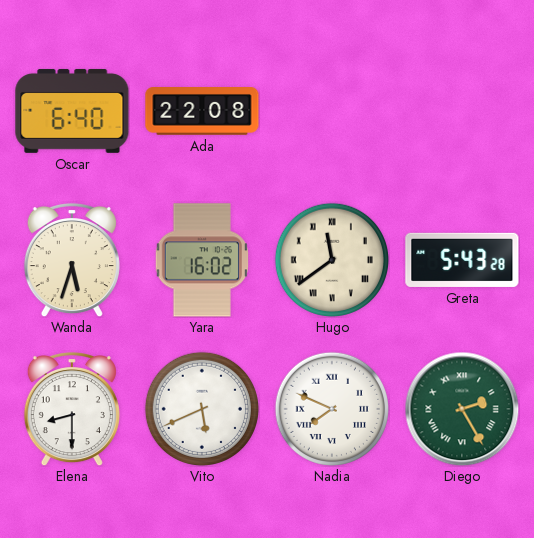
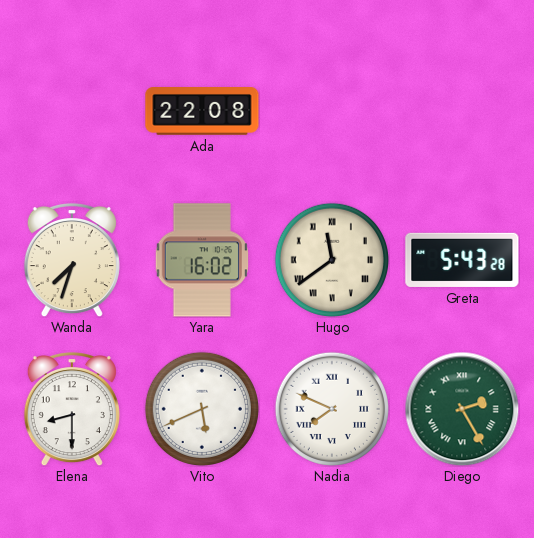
Oscar: 6:40 -> none
Wanda: 5:33 -> 7:33
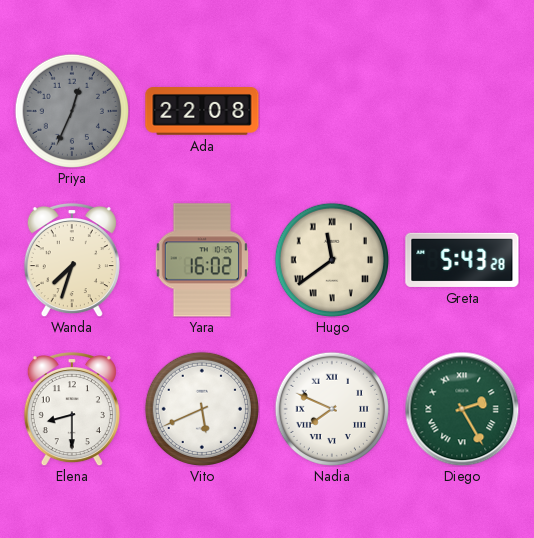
Priya: none -> 12:34
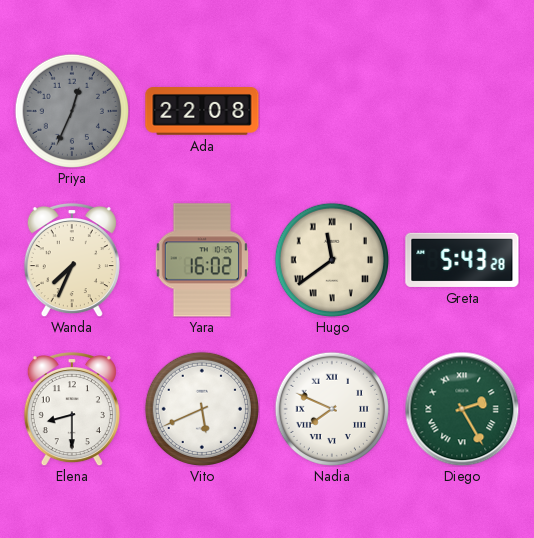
Wanda: 7:33 -> 7:34
